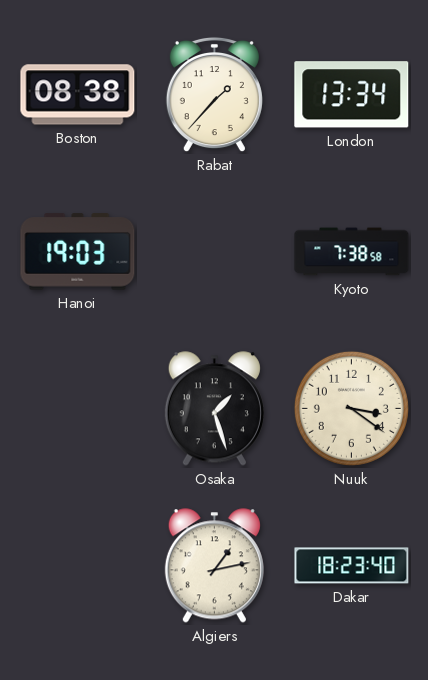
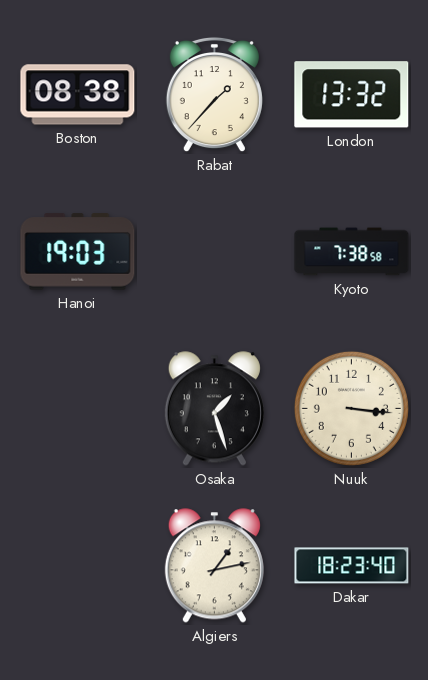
London: 13:34 -> 13:32
Nuuk: 3:21 -> 3:16
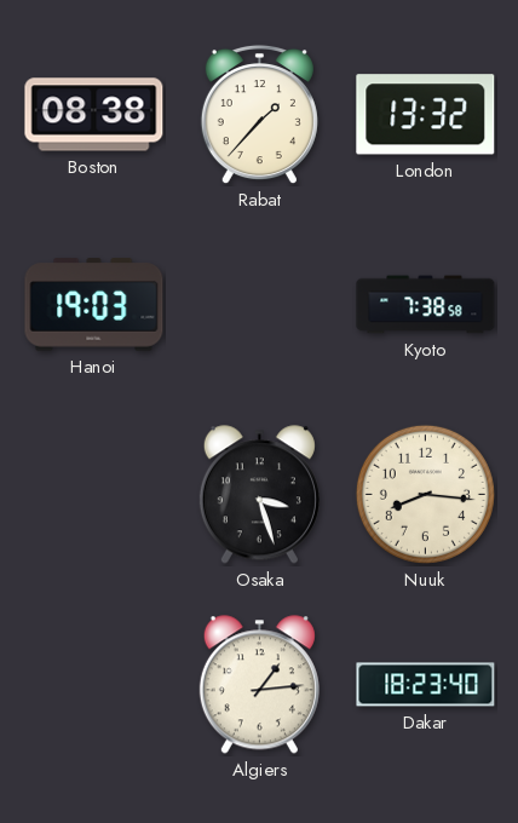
Osaka: 1:27 -> 3:27
Nuuk: 3:16 -> 8:16
Algiers: 1:13 -> 1:14
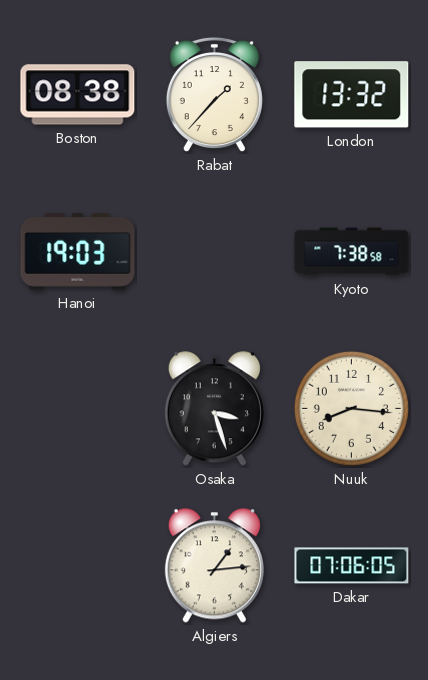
Dakar: 18:23 -> 07:06
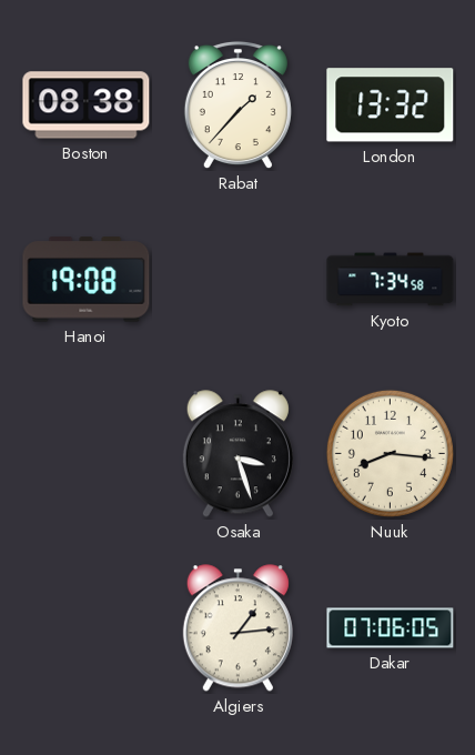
Hanoi: 19:03 -> 19:08
Kyoto: 7:38 -> 7:34
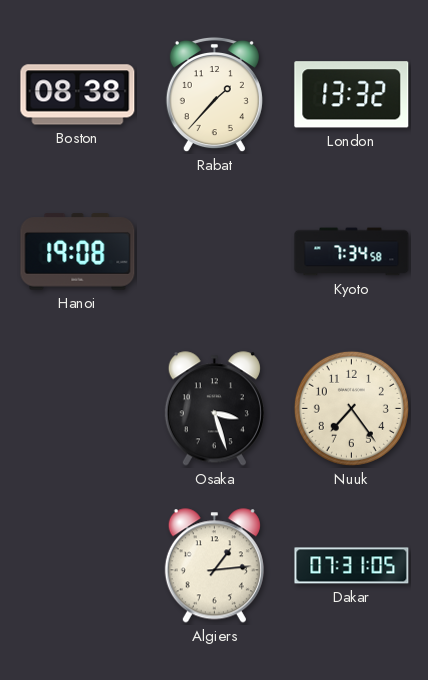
Nuuk: 8:16 -> 7:24
Dakar: 07:06 -> 07:31
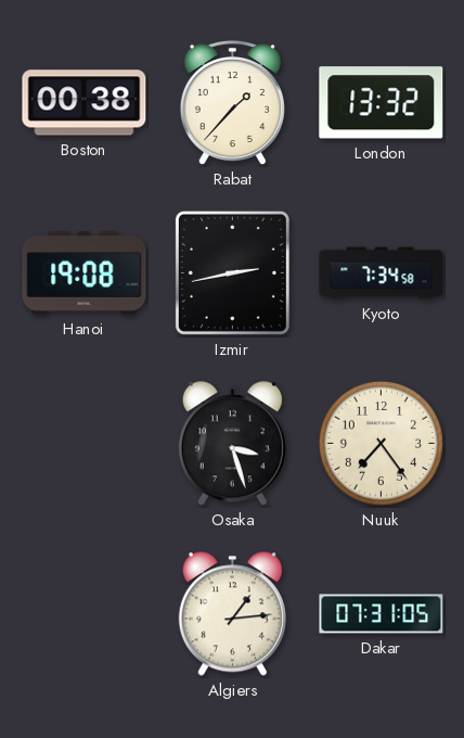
Boston: 08:38 -> 00:38
Izmir: none -> 2:43
